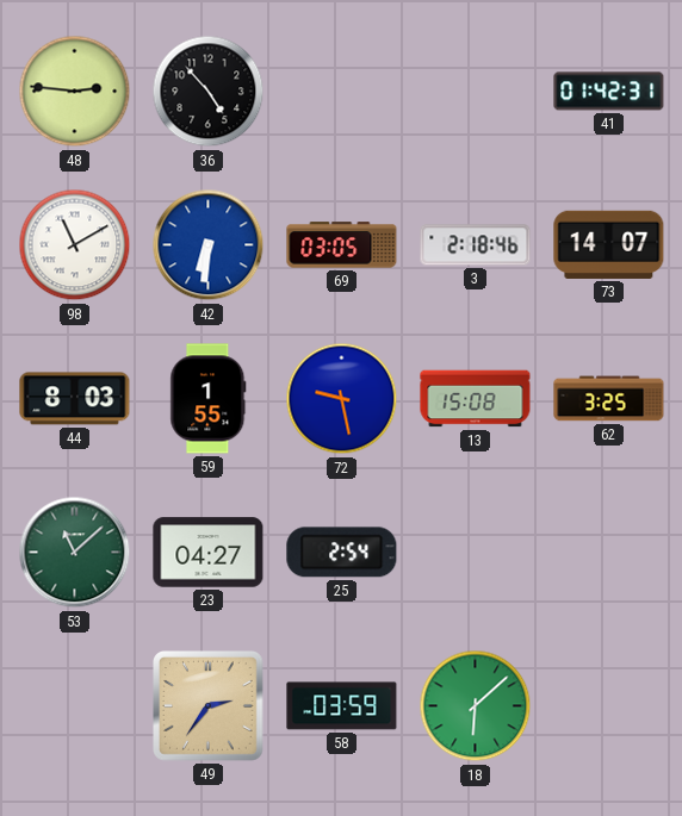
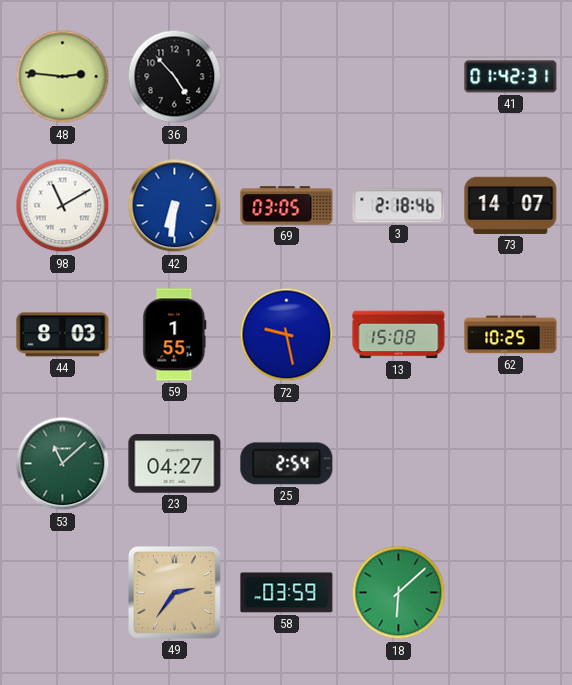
62: 3:25 -> 10:25
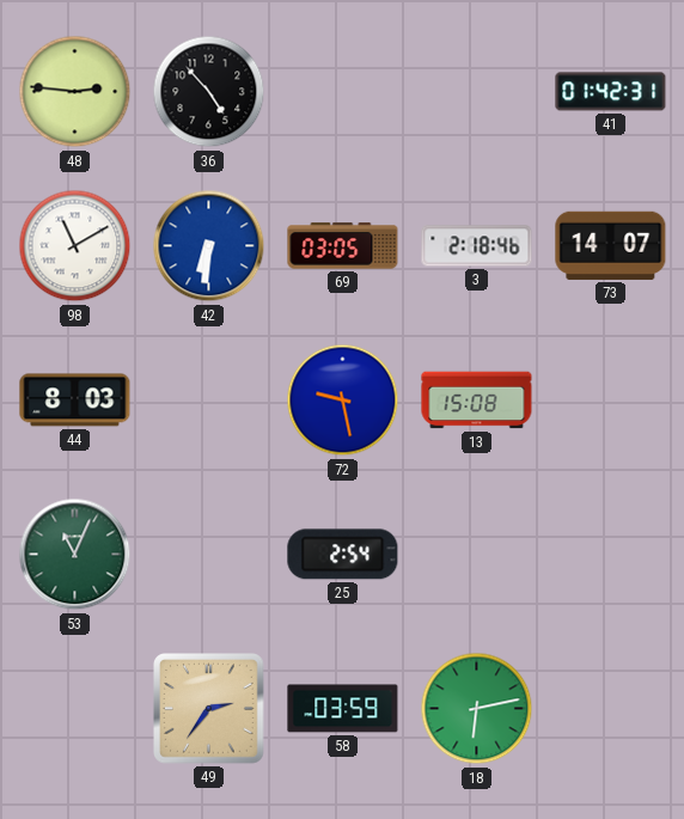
59: 1:55 -> none
62: 10:25 -> none
53: 11:08 -> 11:04
23: 04:27 -> none
18: 6:08 -> 6:13
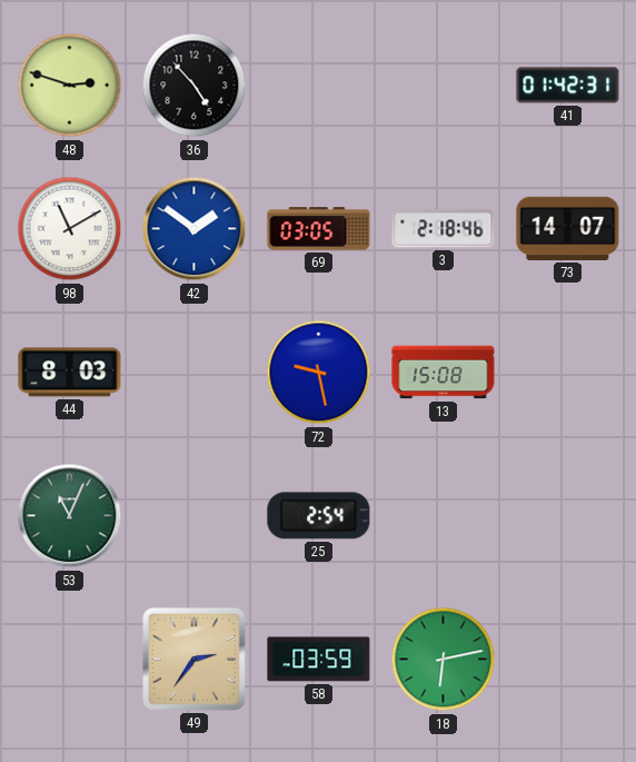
48: 2:46 -> 2:48
42: 6:31 -> 1:51
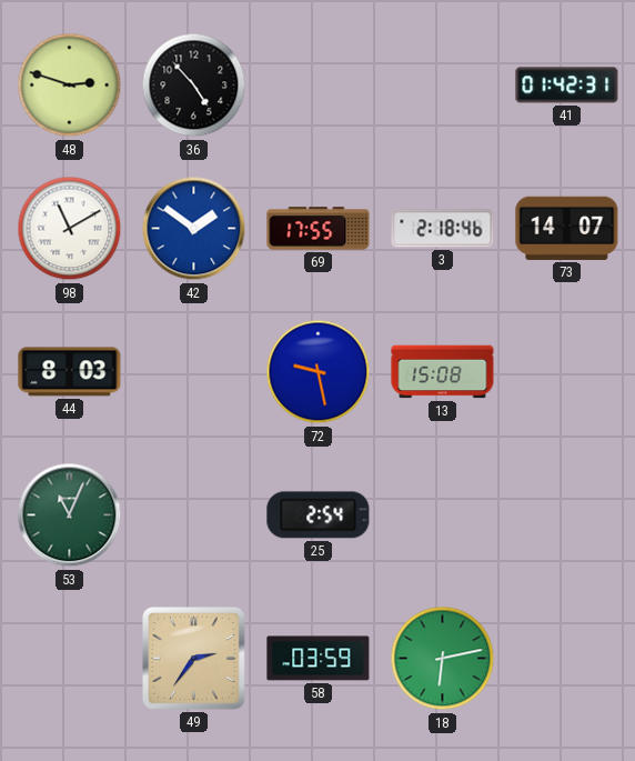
69: 03:05 -> 17:55
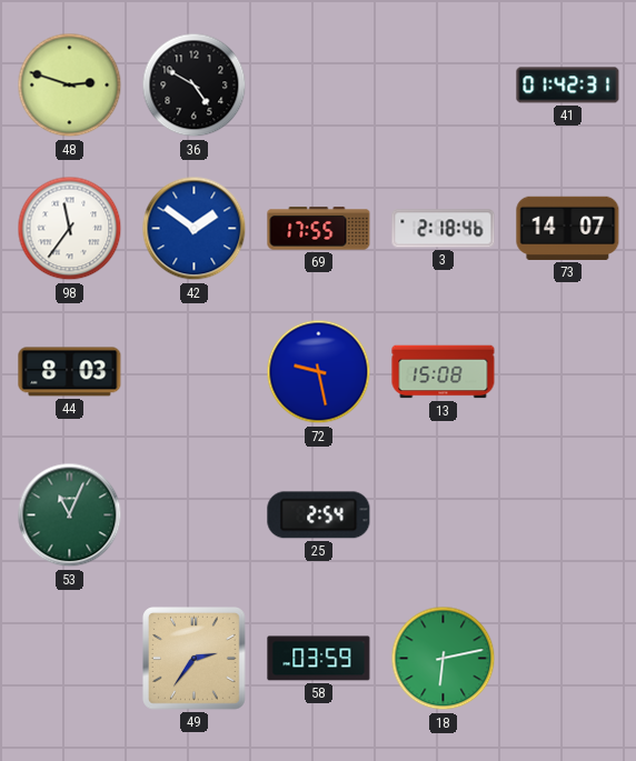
36: 4:53 -> 4:50
98: 11:10 -> 11:36
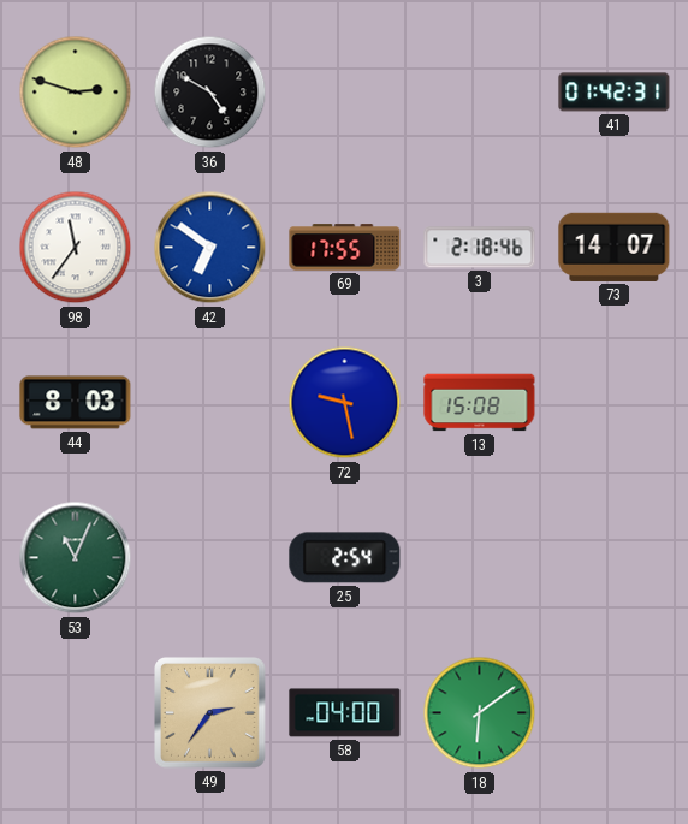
42: 1:51 -> 6:51
58: 03:59 -> 04:00
18: 6:13 -> 6:09
